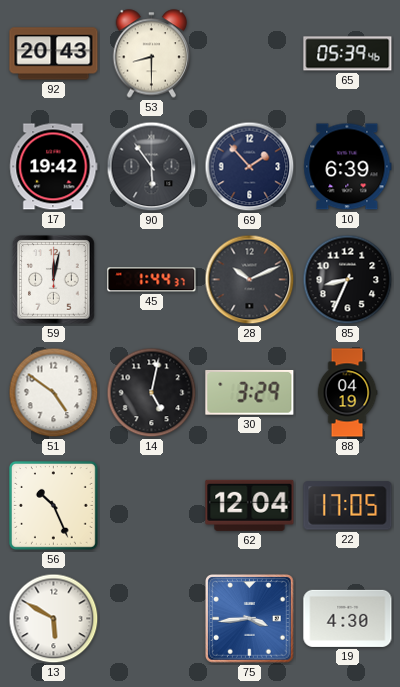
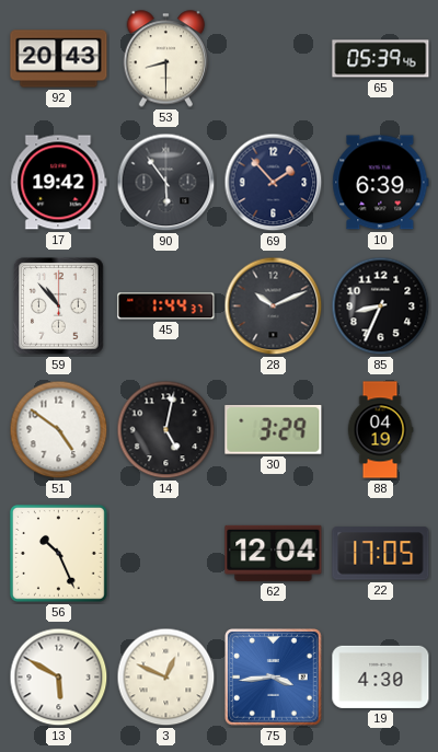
59: 12:02 -> 10:53
3: none -> 12:49
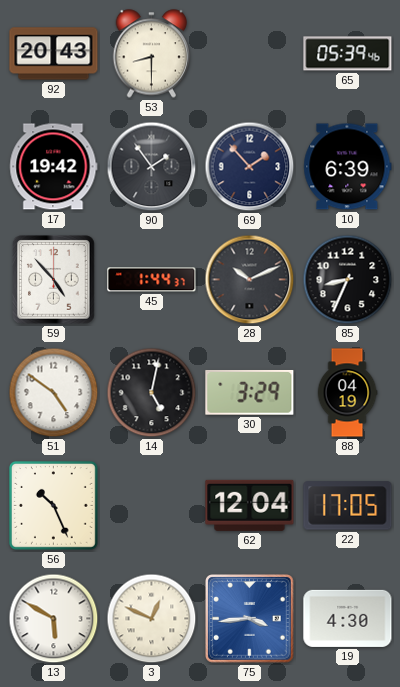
90: 5:54 -> 1:54
59: 10:53 -> 4:53
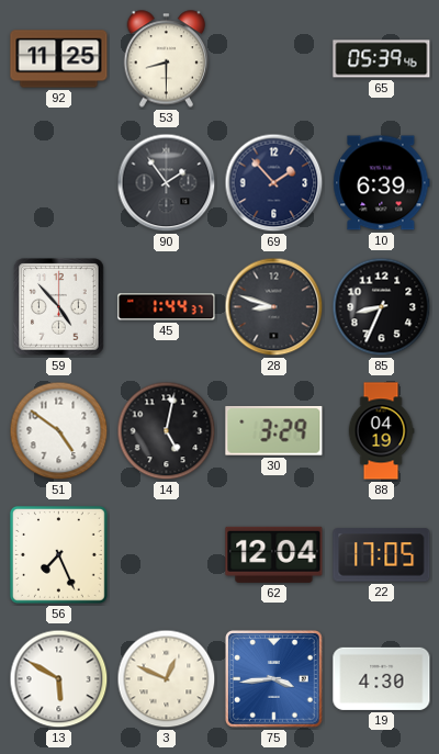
92: 20:43 -> 11:25
17: 19:42 -> none
28: 10:11 -> 8:48
56: 10:26 -> 7:26
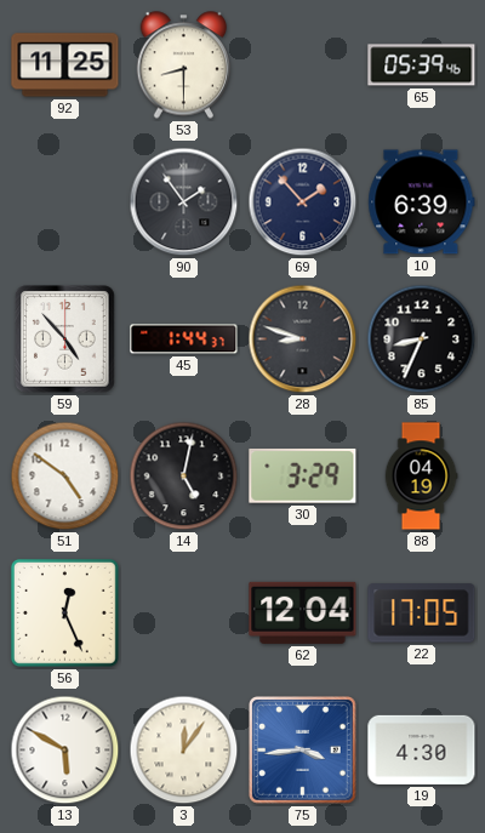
56: 7:26 -> 12:26
3: 12:49 -> 12:06
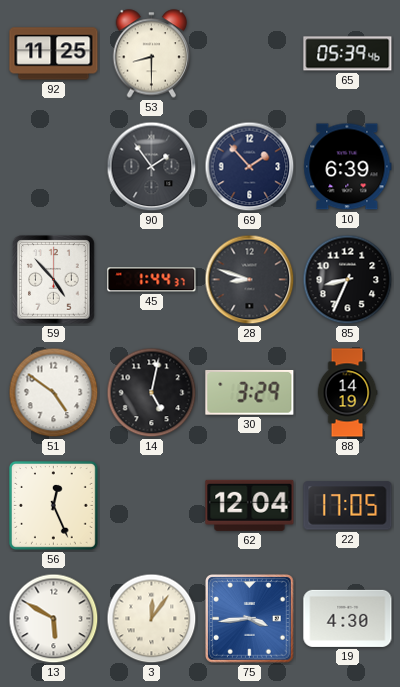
88: 04:19 -> 14:19
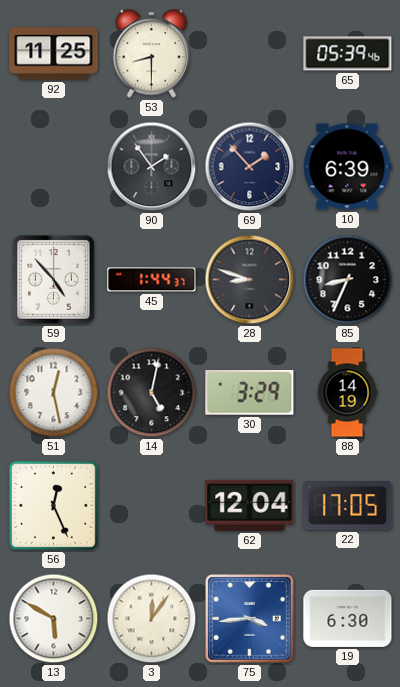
51: 4:51 -> 12:28
19: 4:30 -> 6:30
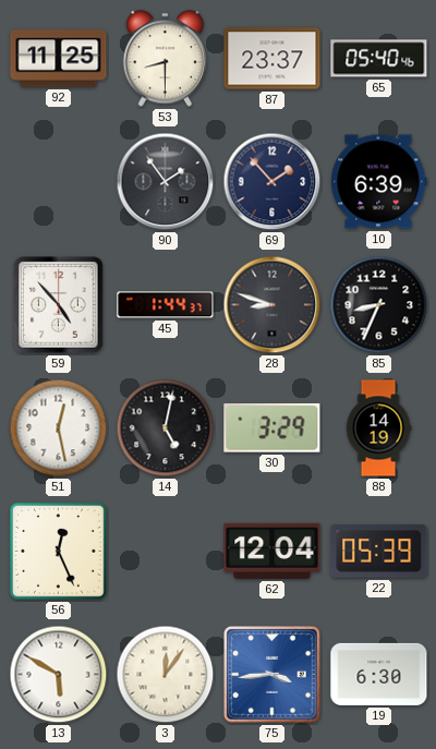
87: none -> 23:37
65: 05:39 -> 05:40
22: 17:05 -> 05:39
